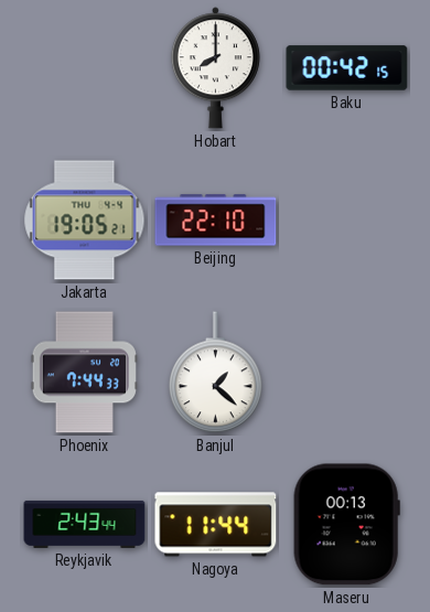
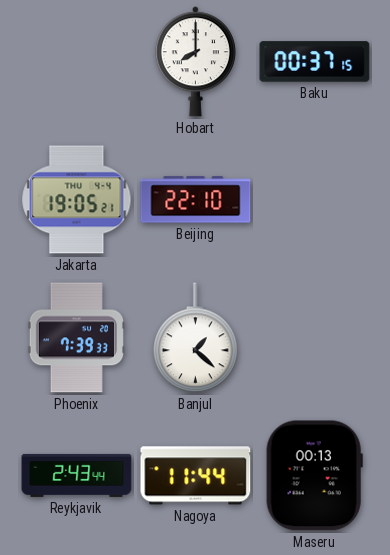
Baku: 00:42 -> 00:37
Phoenix: 7:44 -> 7:39
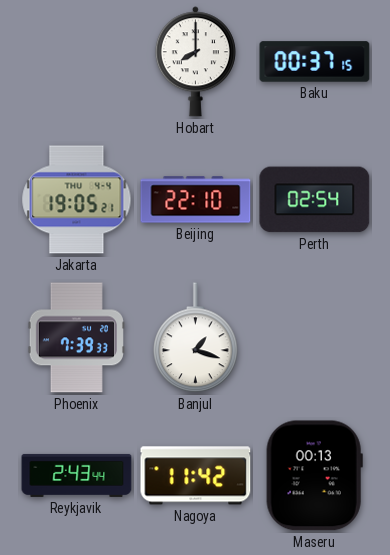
Perth: none -> 02:54
Banjul: 1:22 -> 1:18
Nagoya: 11:44 -> 11:42
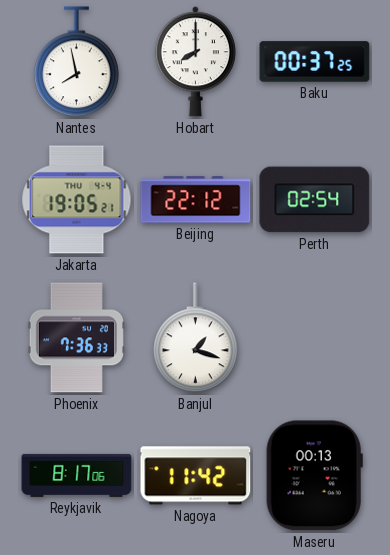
Nantes: none -> 7:58
Baku: 00:37:15 -> 00:37:25
Beijing: 22:10 -> 22:12
Phoenix: 7:39 -> 7:36
Reykjavik: 2:43 -> 8:17
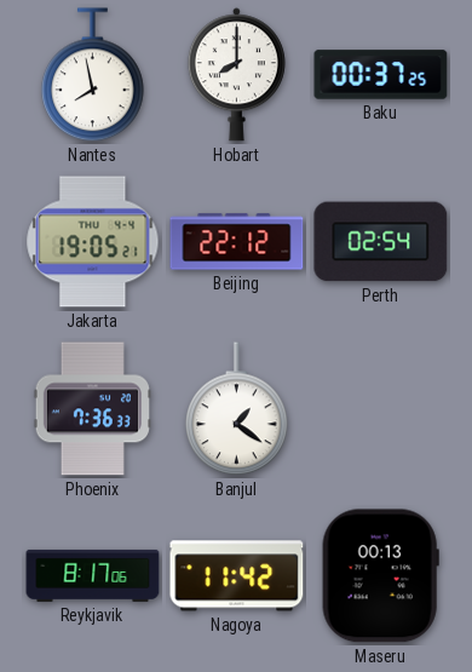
Banjul: 1:18 -> 1:21
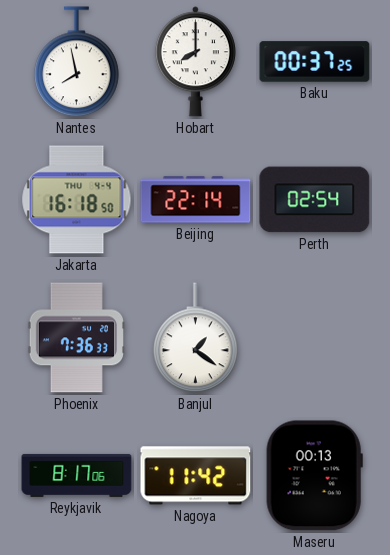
Jakarta: 19:05 -> 16:18
Beijing: 22:12 -> 22:14
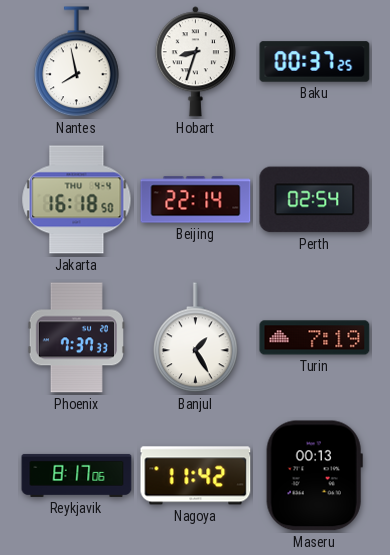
Hobart: 8:00 -> 8:33
Phoenix: 7:36 -> 7:37
Banjul: 1:21 -> 1:25
Turin: none -> 7:19
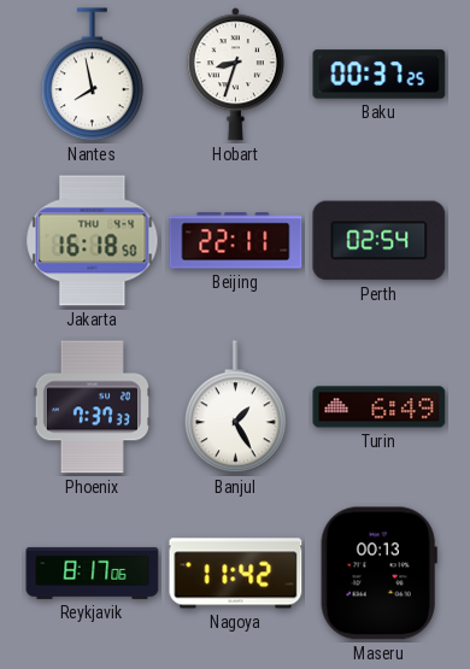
Beijing: 22:14 -> 22:11
Turin: 7:19 -> 6:49
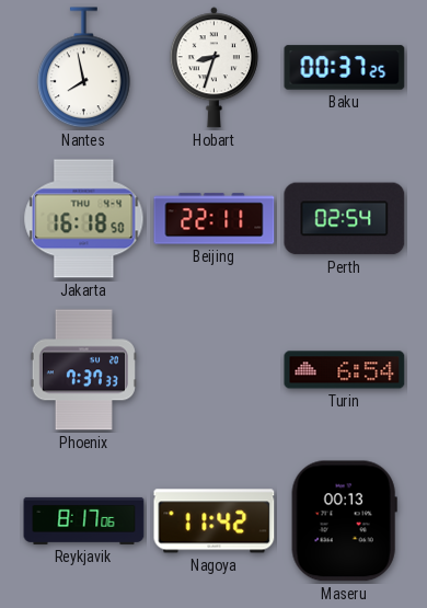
Banjul: 1:25 -> none
Turin: 6:49 -> 6:54
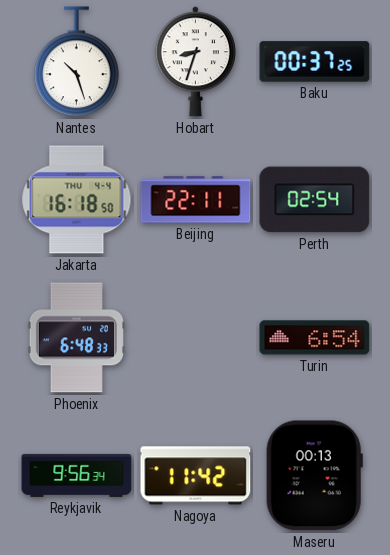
Nantes: 7:58 -> 10:27
Phoenix: 7:37 -> 6:48
Reykjavik: 8:17 -> 9:56
